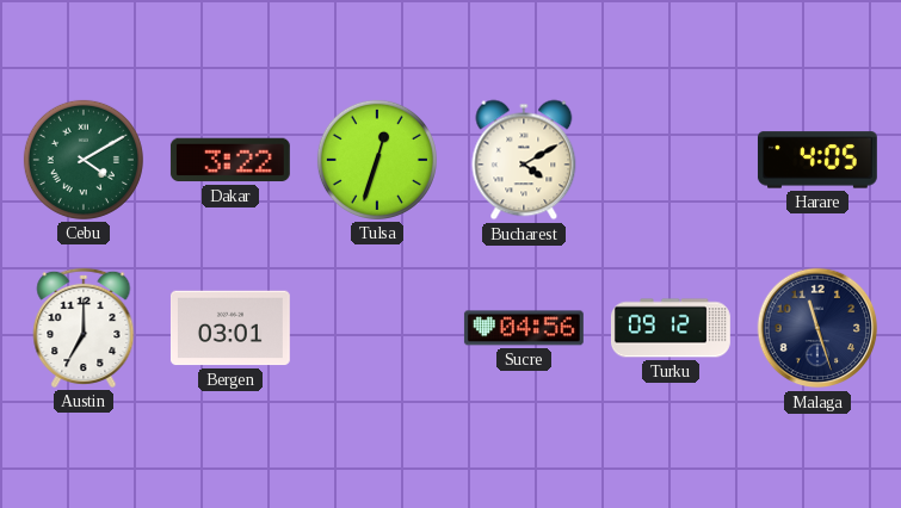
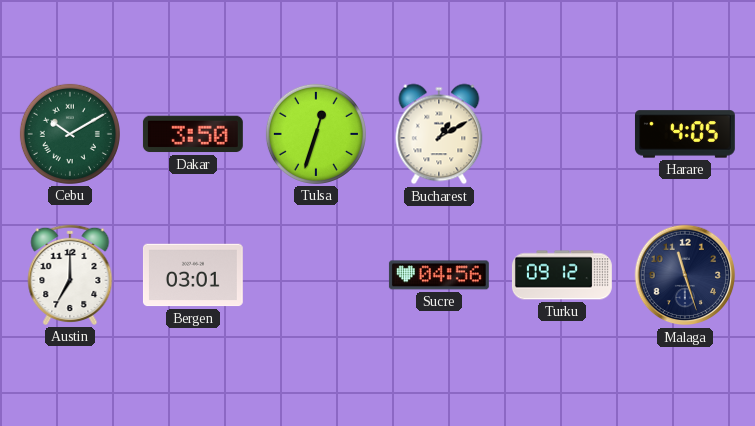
Cebu: 4:10 -> 10:10
Dakar: 3:22 -> 3:50
Bucharest: 4:10 -> 1:10
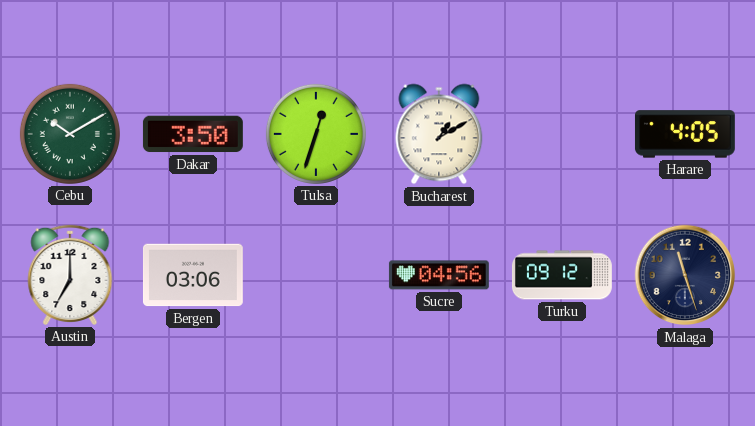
Bergen: 03:01 -> 03:06
